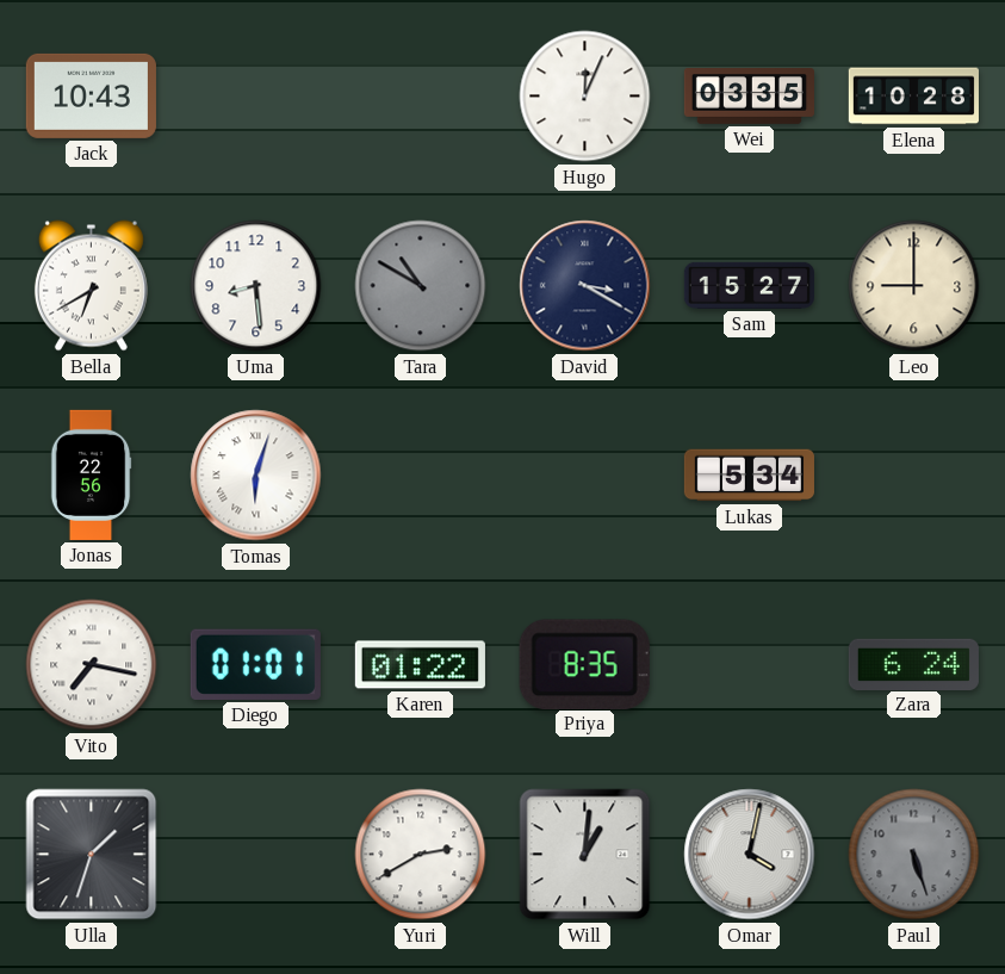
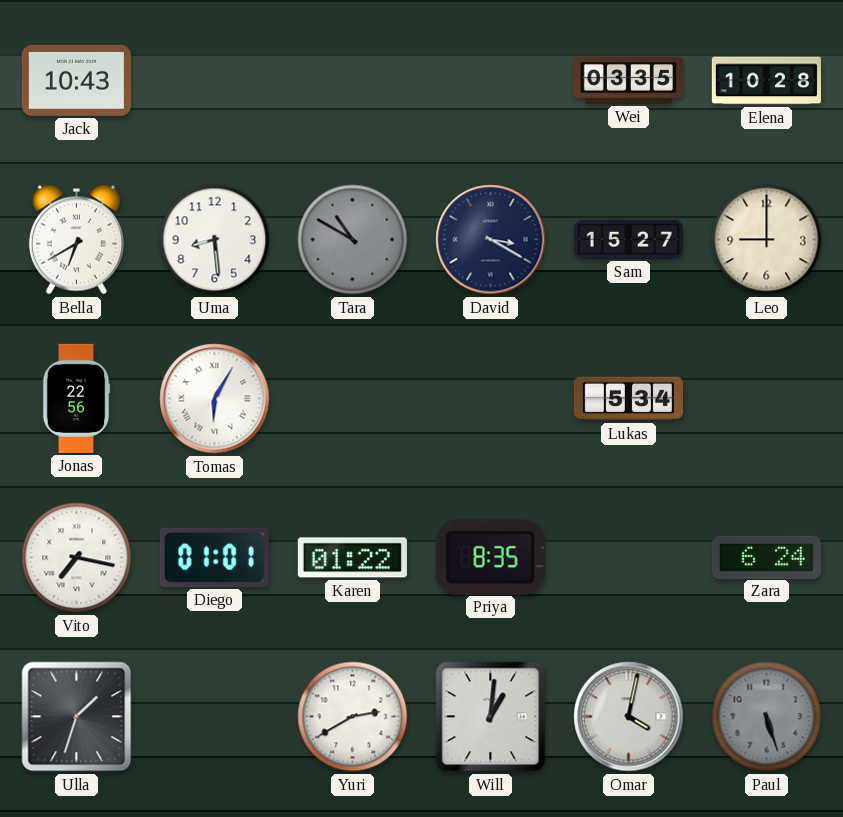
Hugo: 12:04 -> none
Tomas: 6:03 -> 6:05
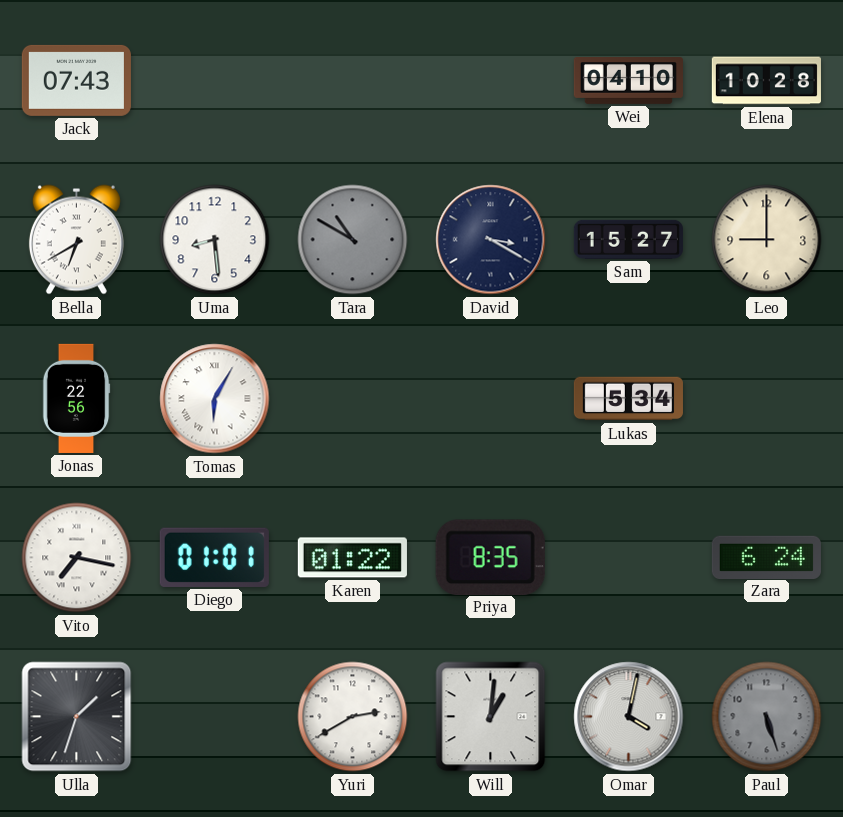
Jack: 10:43 -> 07:43
Wei: 03:35 -> 04:10
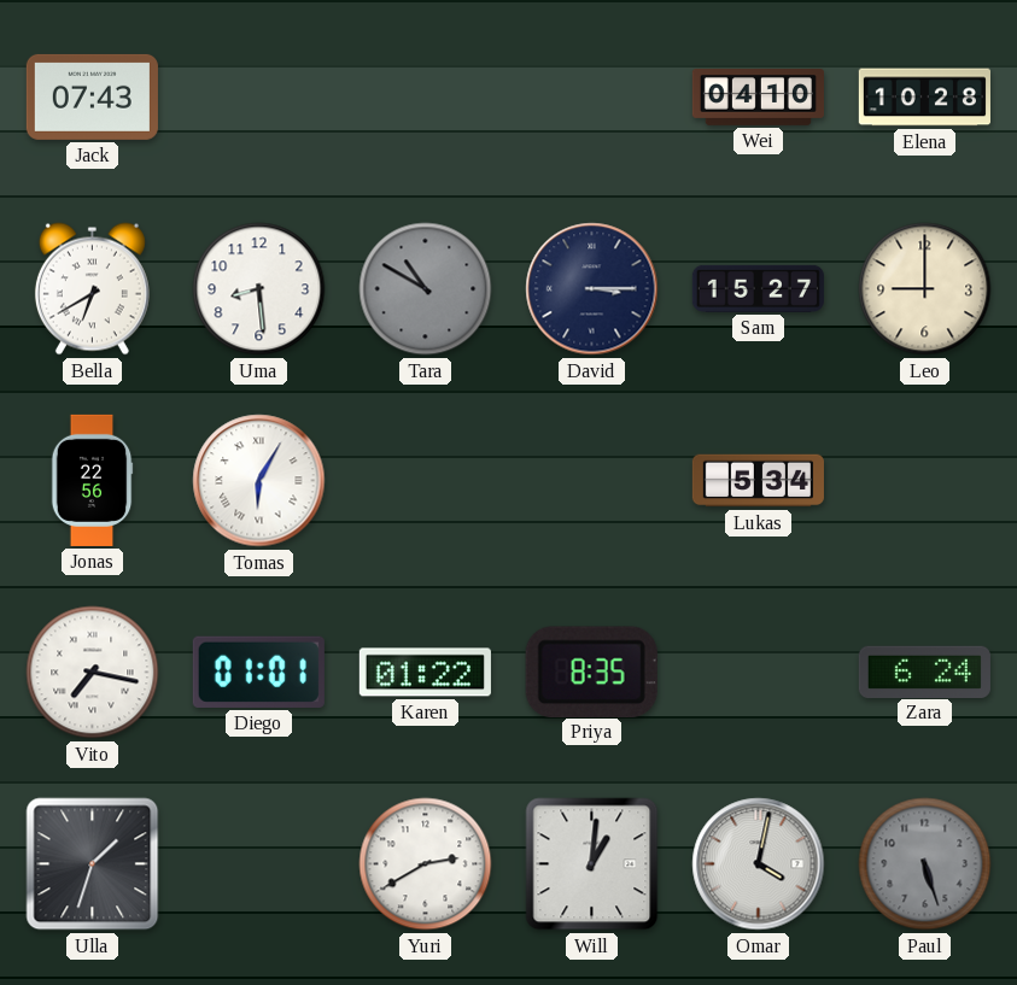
David: 3:20 -> 3:15
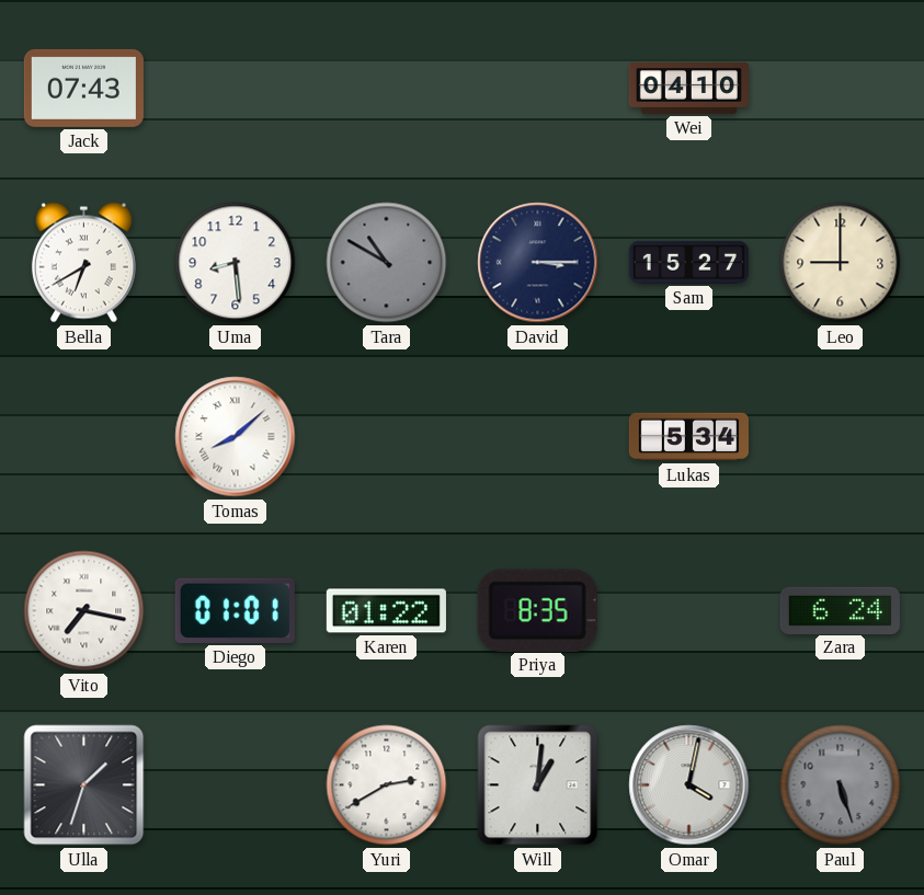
Elena: 10:28 -> none
Jonas: 22:56 -> none
Tomas: 6:05 -> 8:08
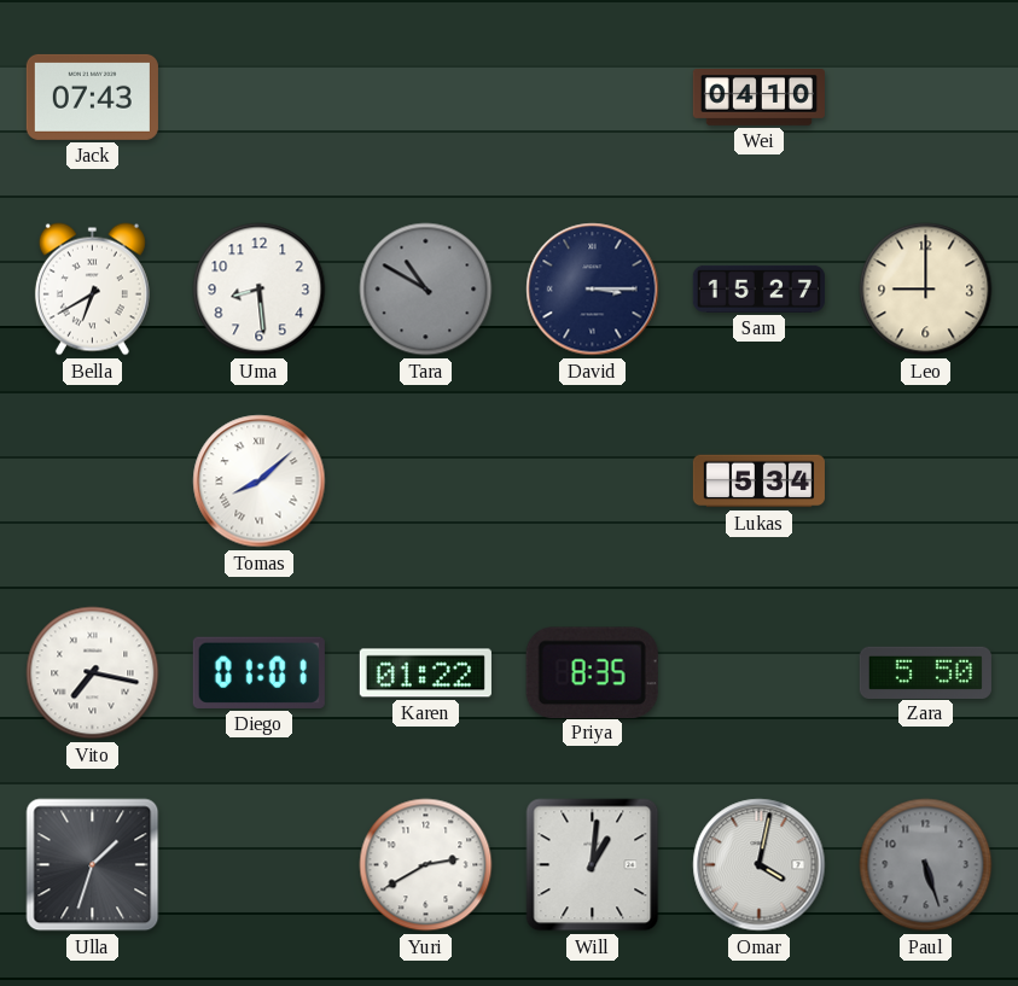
Zara: 6:24 -> 5:50
